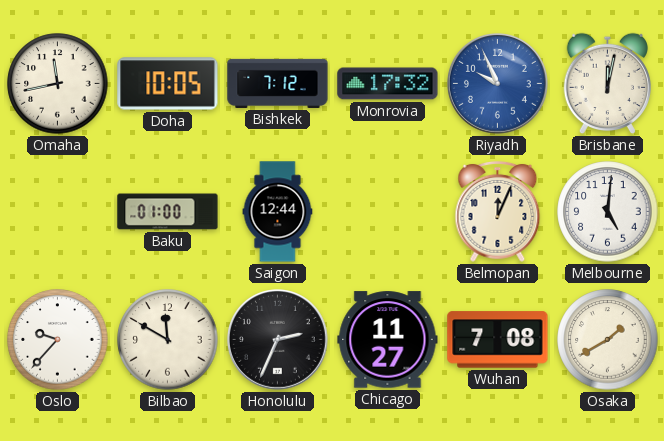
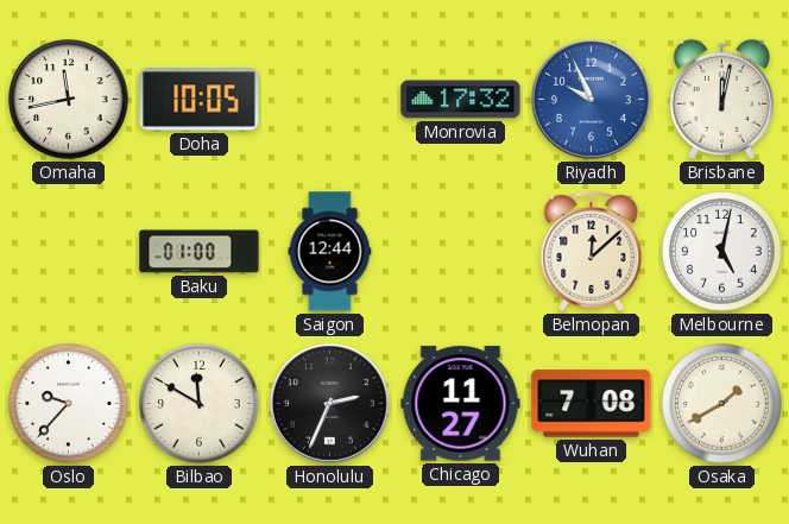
Bishkek: 7:12 -> none
Belmopan: 12:04 -> 12:08
Melbourne: 5:01 -> 5:02
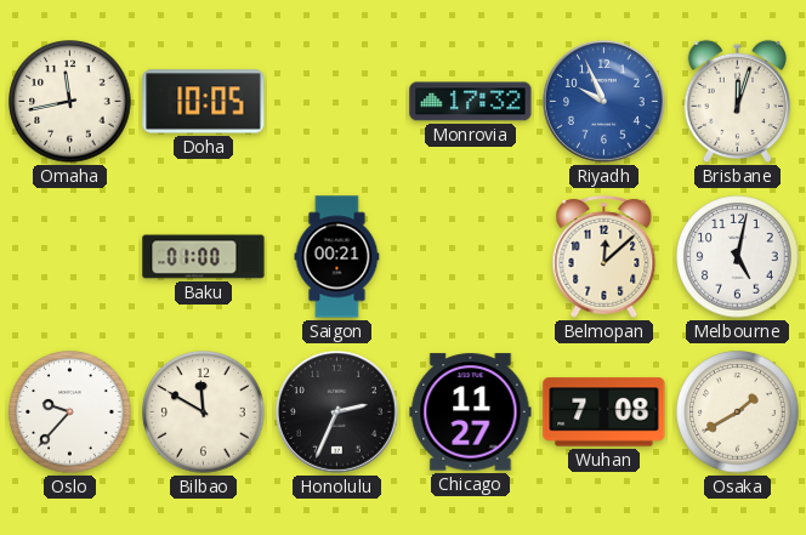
Brisbane: 12:02 -> 12:03
Saigon: 12:44 -> 00:21
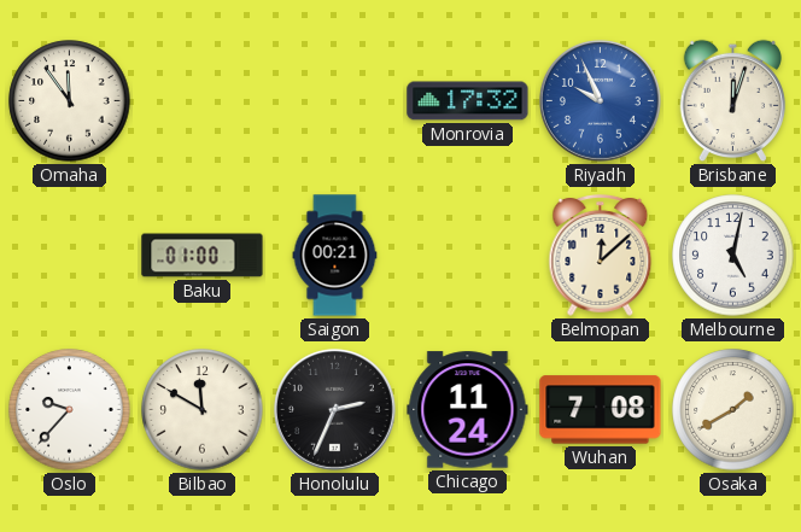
Omaha: 11:43 -> 11:54
Doha: 10:05 -> none
Chicago: 11:27 -> 11:24
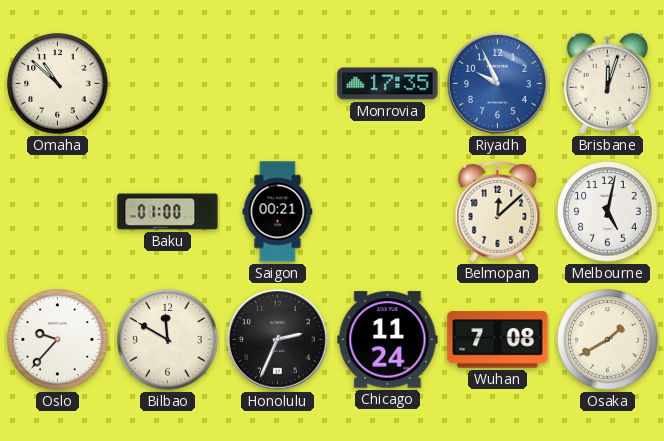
Omaha: 11:54 -> 10:52
Monrovia: 17:32 -> 17:35
